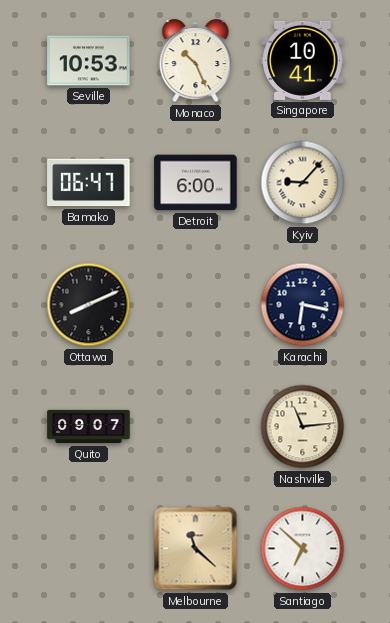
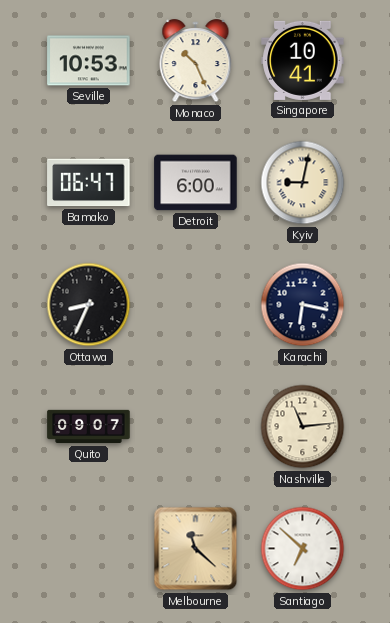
Kyiv: 9:07 -> 9:02
Ottawa: 8:11 -> 8:34
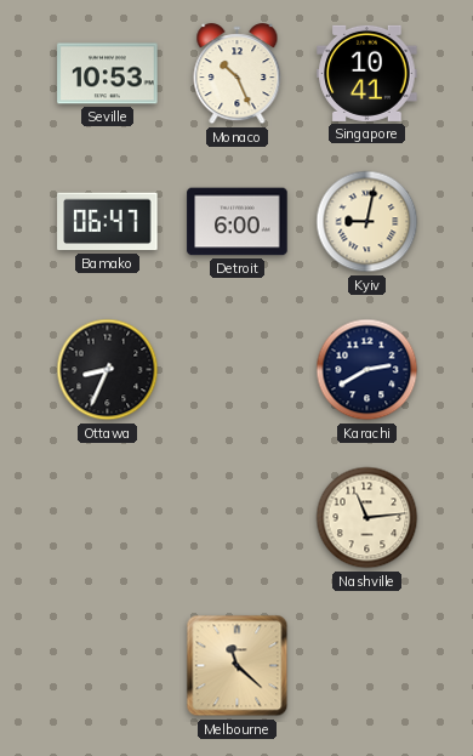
Karachi: 6:17 -> 2:40
Quito: 09:07 -> none
Santiago: 6:52 -> none
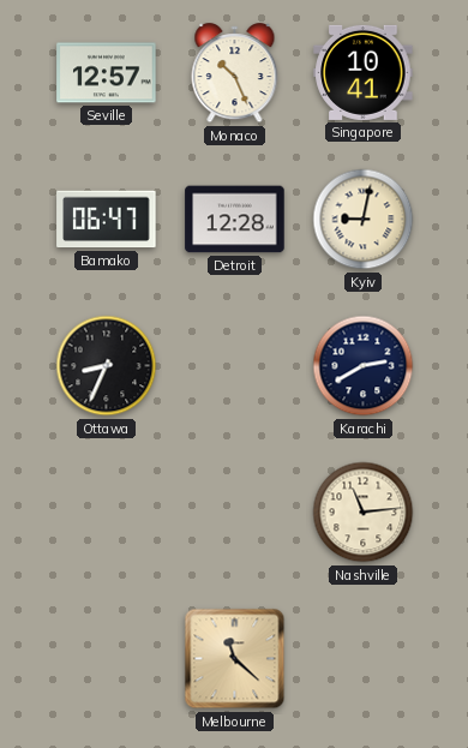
Seville: 10:53 -> 12:57
Detroit: 6:00 -> 12:28
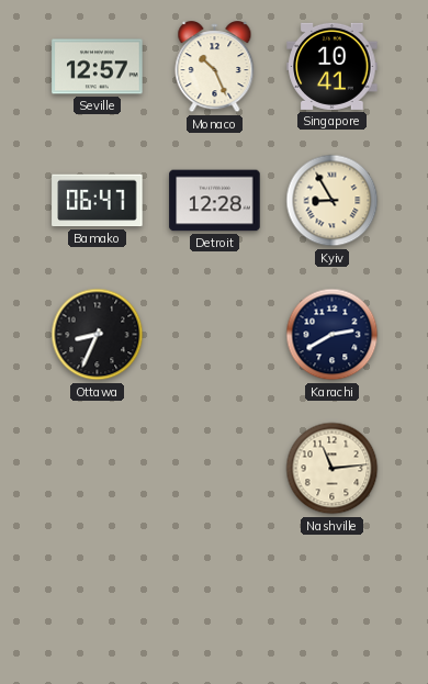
Kyiv: 9:02 -> 8:55
Melbourne: 11:22 -> none
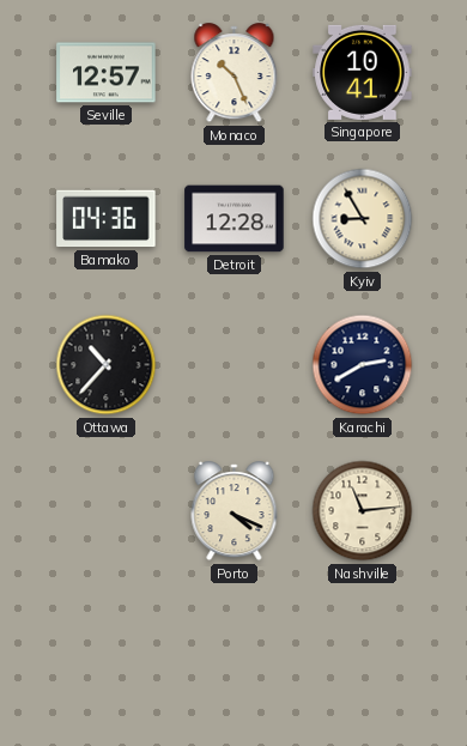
Bamako: 06:47 -> 04:36
Ottawa: 8:34 -> 10:37
Porto: none -> 4:19
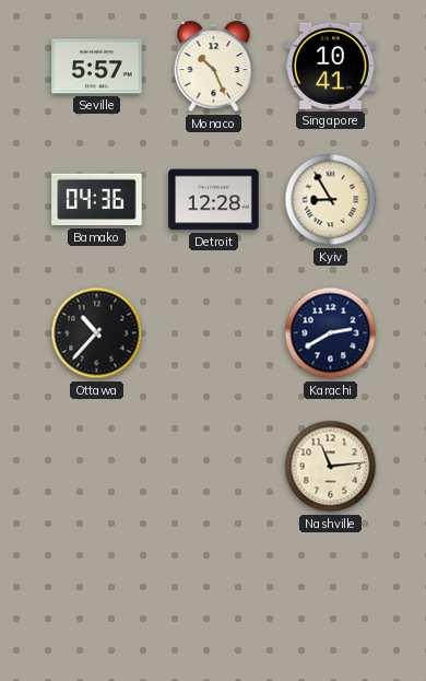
Seville: 12:57 -> 5:57
Porto: 4:19 -> none
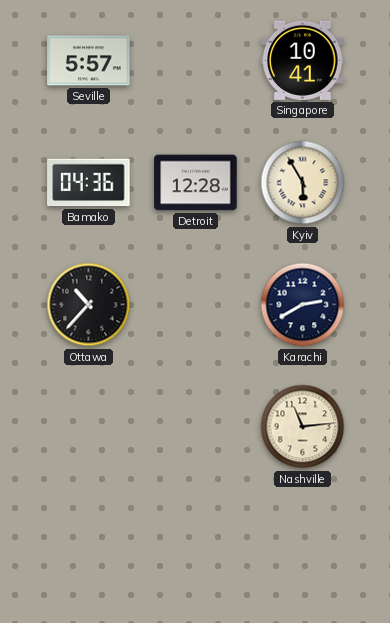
Monaco: 10:26 -> none
Kyiv: 8:55 -> 5:55
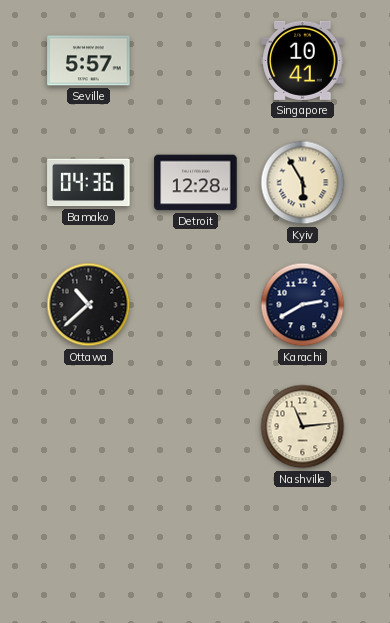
Ottawa: 10:37 -> 10:38
